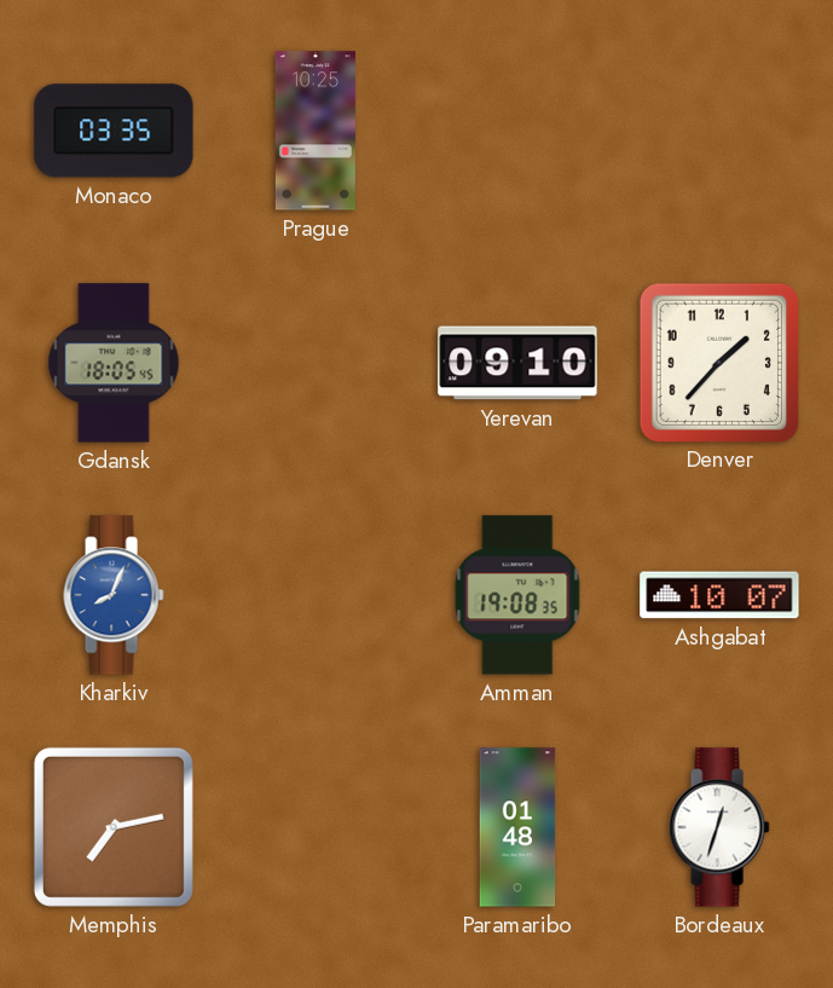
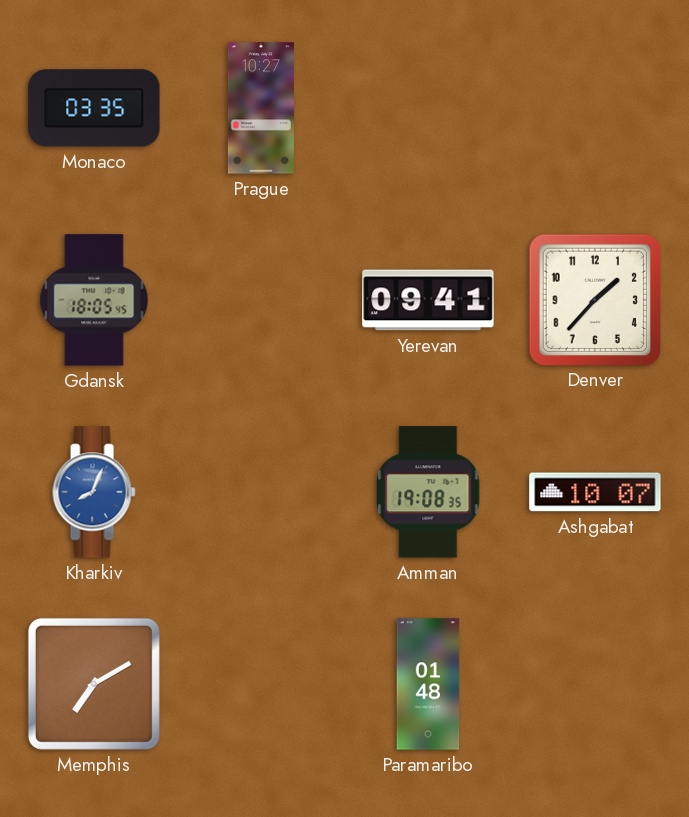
Prague: 10:25 -> 10:27
Yerevan: 09:10 -> 09:41
Memphis: 7:13 -> 7:10
Bordeaux: 12:33 -> none
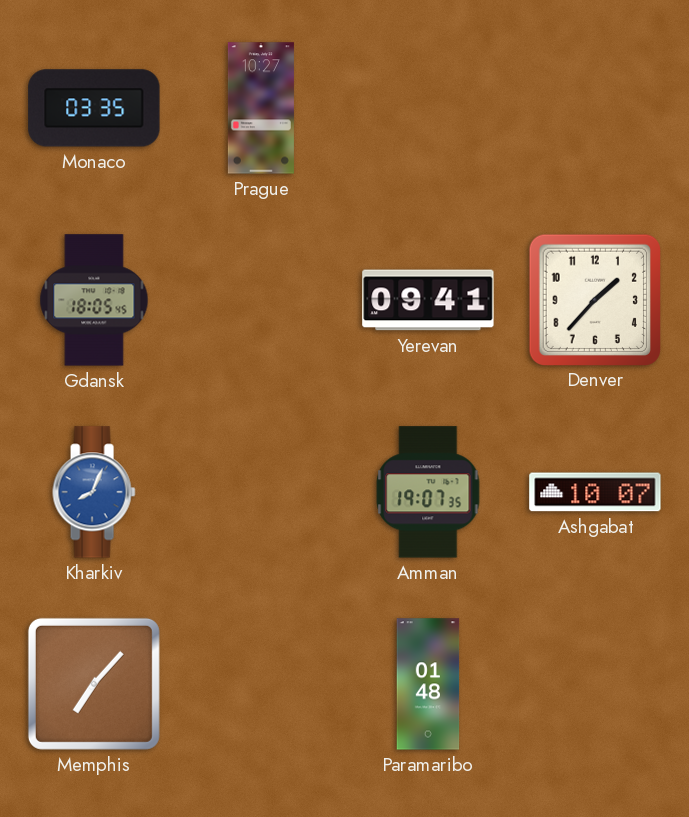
Amman: 19:08 -> 19:07
Memphis: 7:10 -> 7:07
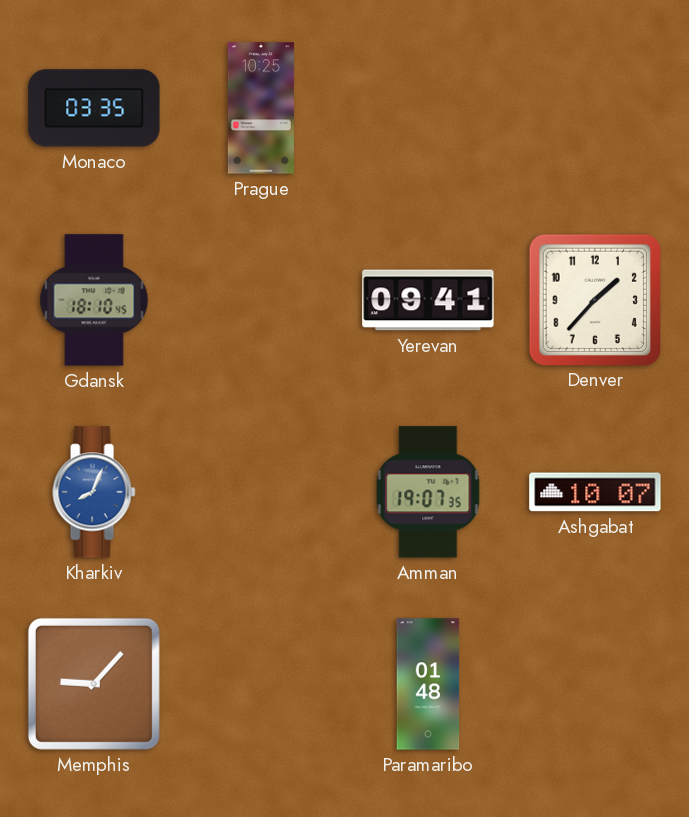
Prague: 10:27 -> 10:25
Gdansk: 18:05 -> 18:10
Memphis: 7:07 -> 9:07
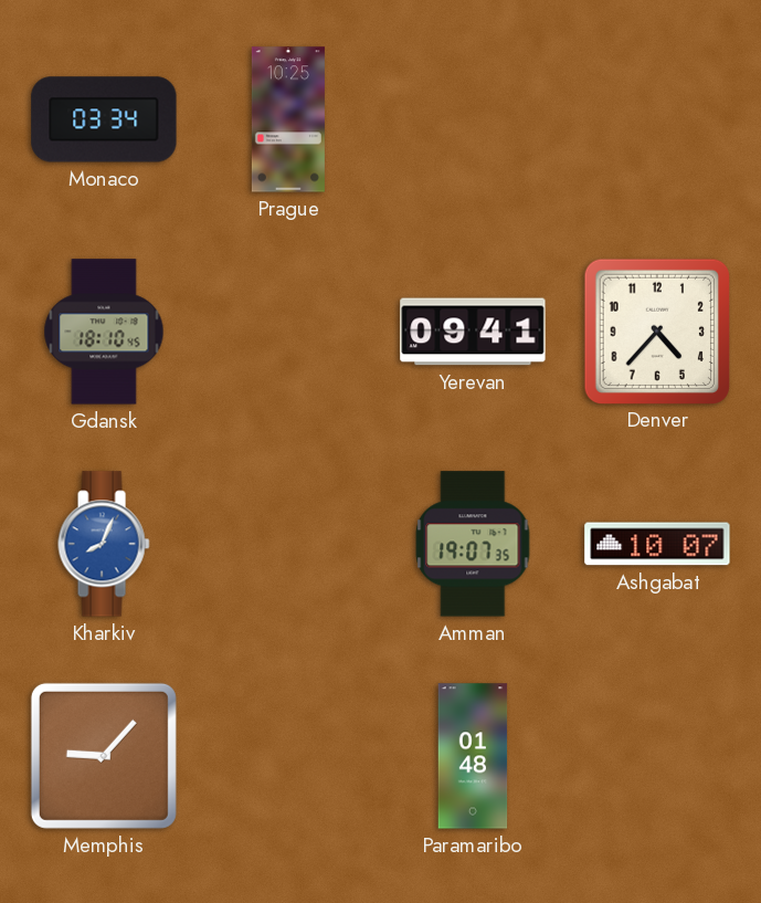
Monaco: 03:35 -> 03:34
Denver: 1:37 -> 4:37
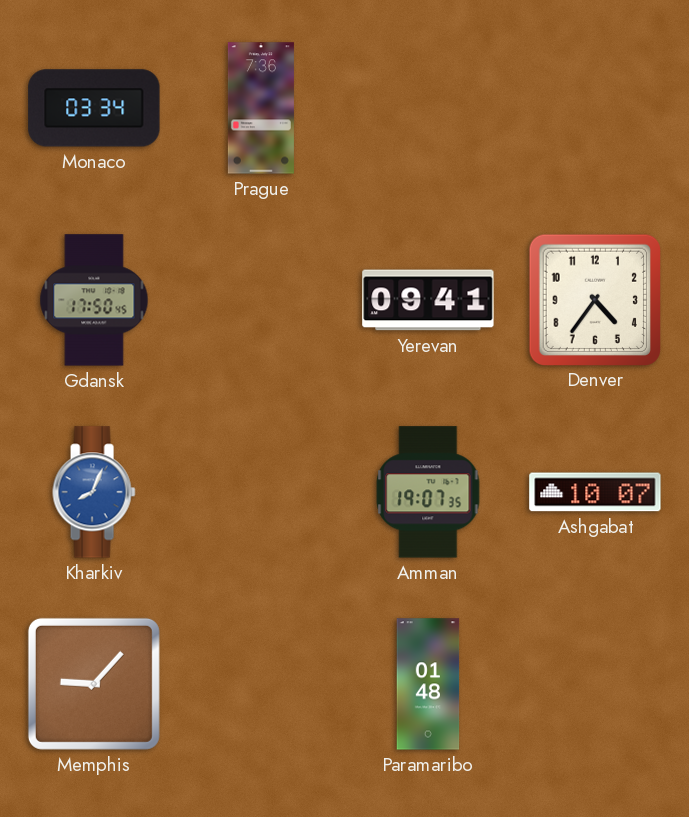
Prague: 10:25 -> 7:36
Gdansk: 18:10 -> 17:50
Denver: 4:37 -> 4:36
